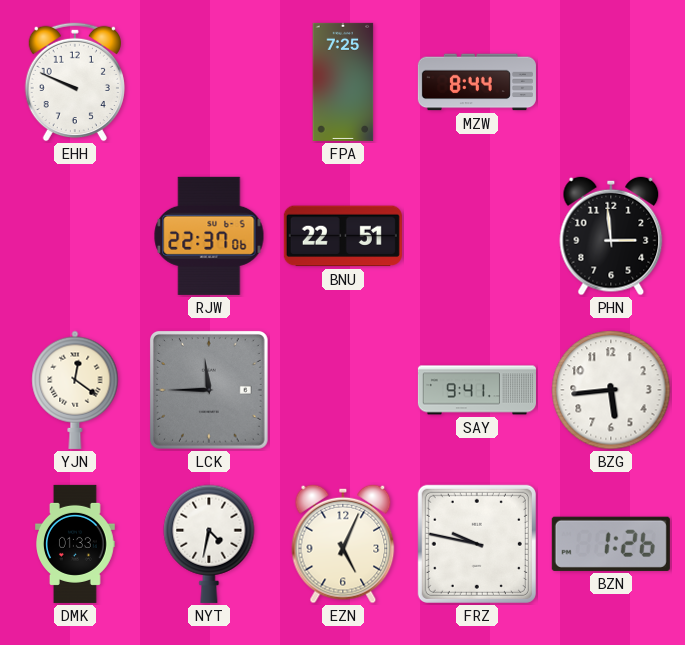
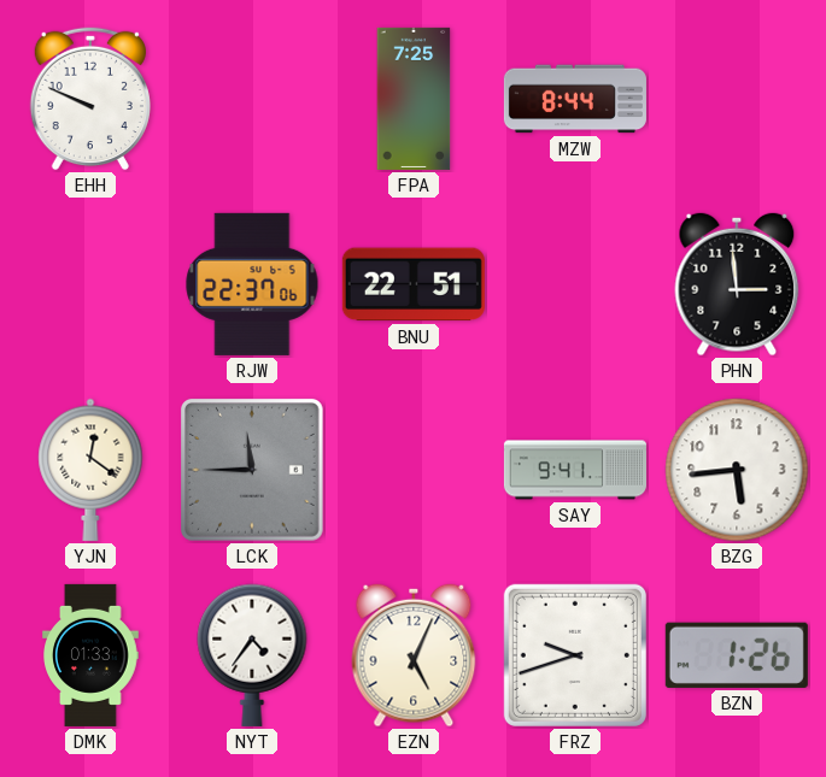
NYT: 4:32 -> 4:36
FRZ: 9:47 -> 9:42
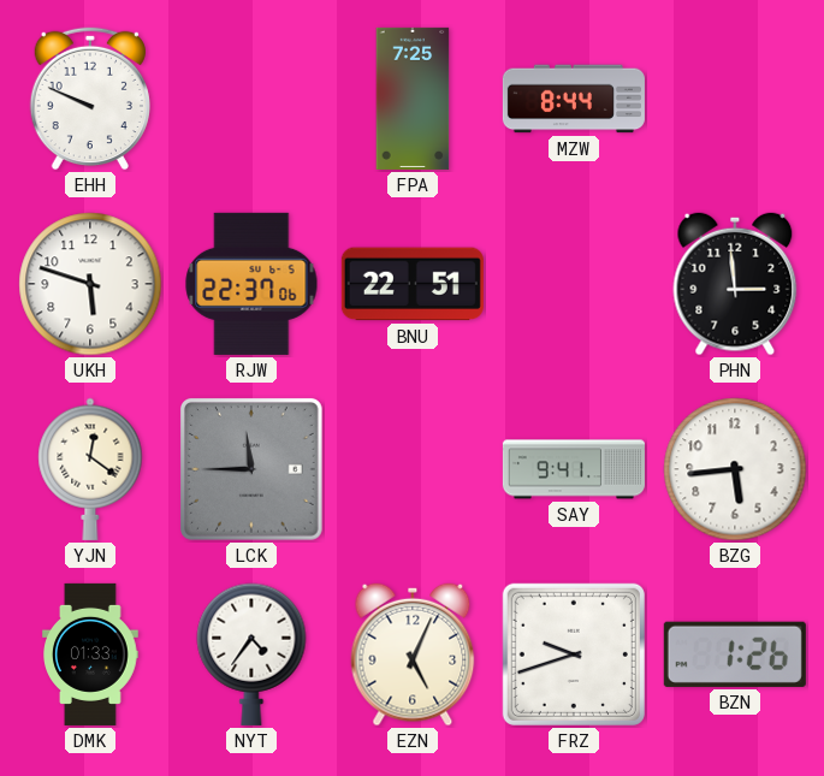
UKH: none -> 5:48
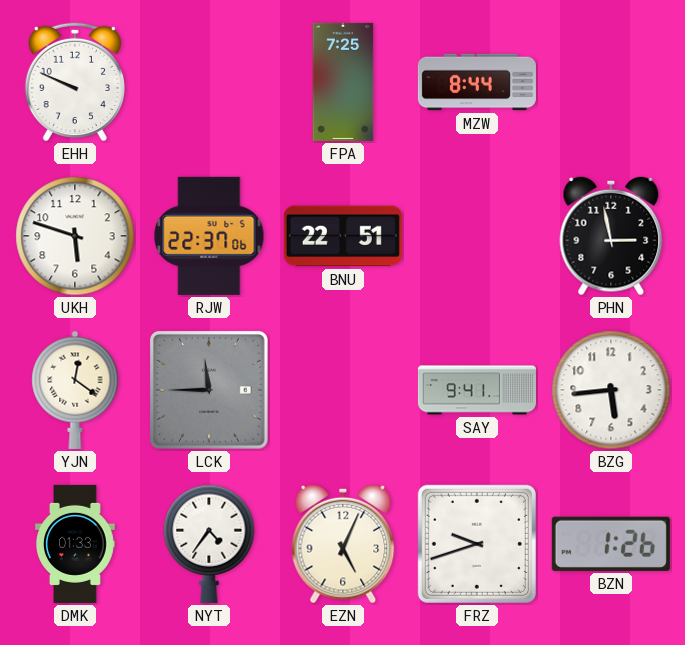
PHN: 2:59 -> 2:58
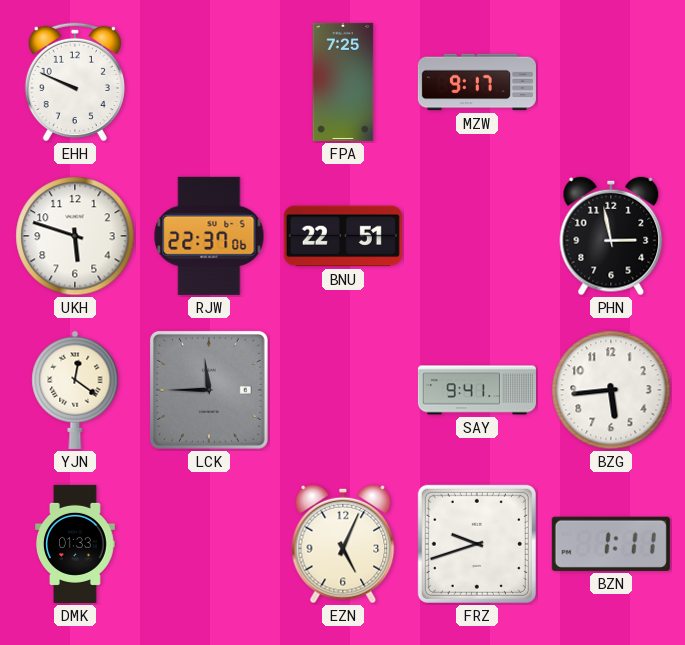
MZW: 8:44 -> 9:17
NYT: 4:36 -> none
BZN: 1:26 -> 1:11
